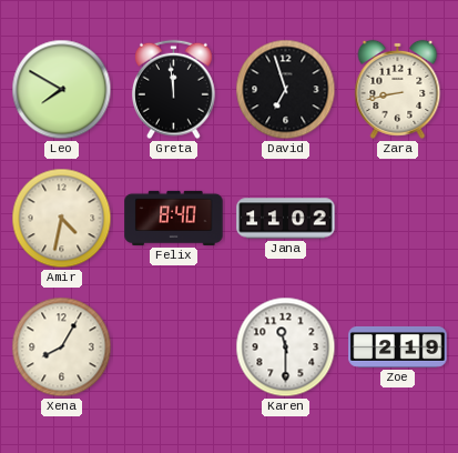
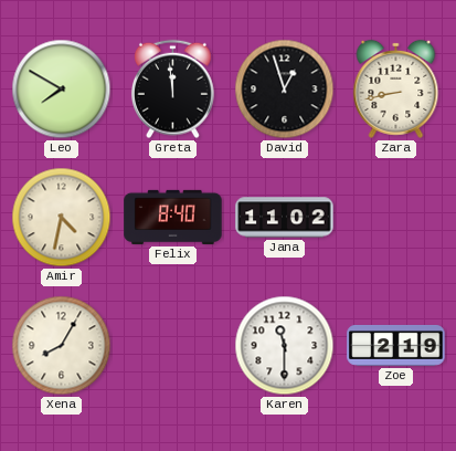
David: 6:57 -> 12:57
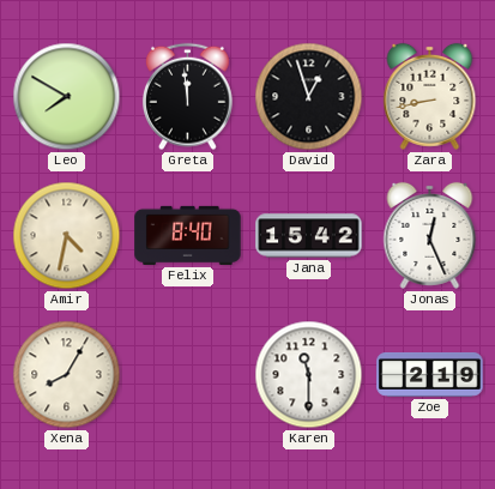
Jana: 11:02 -> 15:42
Jonas: none -> 12:26
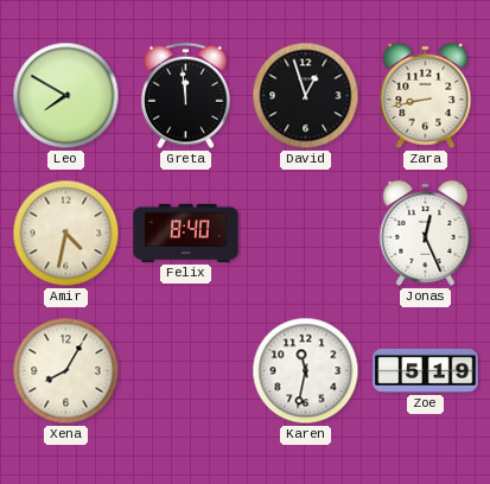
Jana: 15:42 -> none
Karen: 11:30 -> 11:32
Zoe: 2:19 -> 5:19
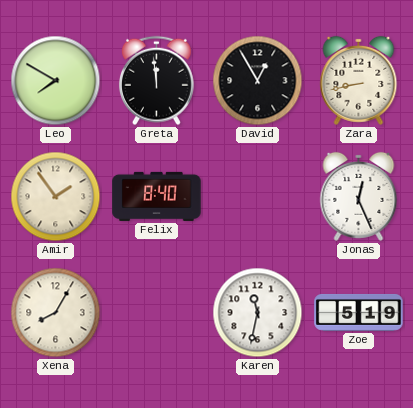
David: 12:57 -> 12:55
Amir: 4:32 -> 1:54
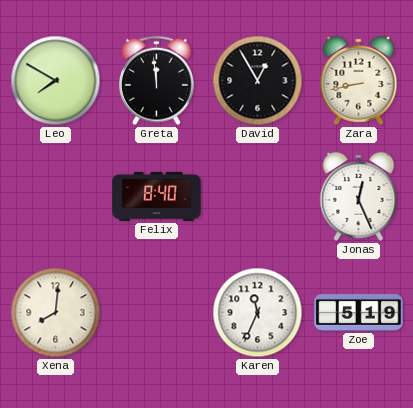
Amir: 1:54 -> none
Xena: 8:05 -> 8:01
Karen: 11:32 -> 11:34
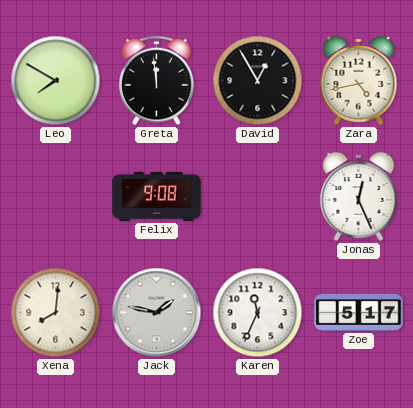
Zara: 8:43 -> 4:43
Felix: 8:40 -> 9:08
Jack: none -> 1:47
Zoe: 5:19 -> 5:17
